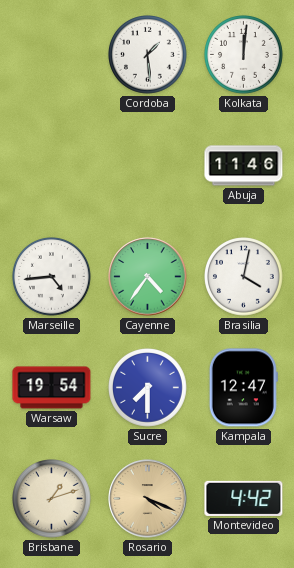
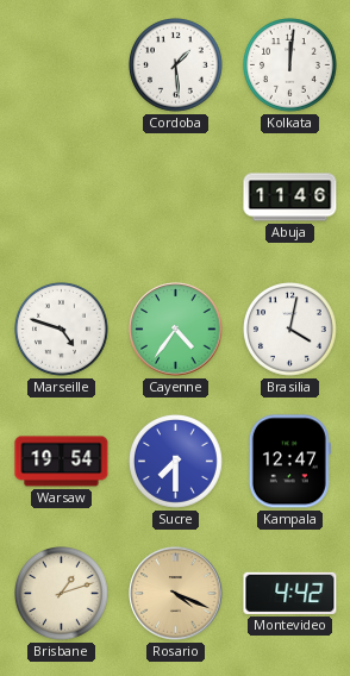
Marseille: 4:44 -> 4:48
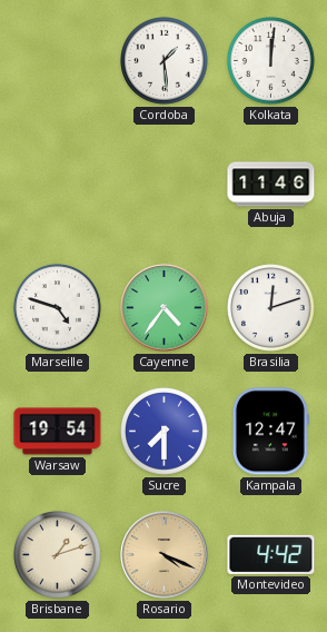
Brasilia: 4:02 -> 12:12
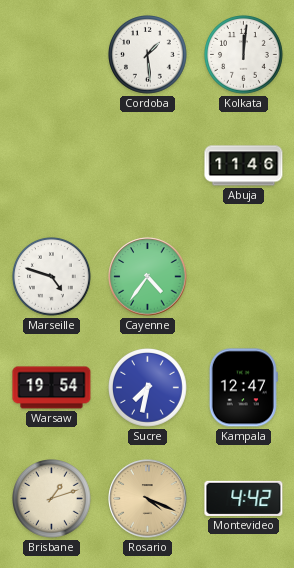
Brasilia: 12:12 -> none
Sucre: 7:30 -> 7:32
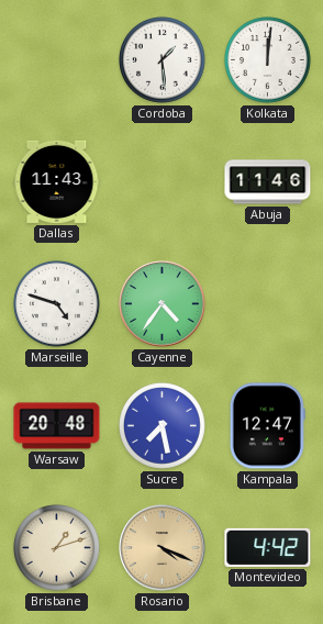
Dallas: none -> 11:43
Warsaw: 19:54 -> 20:48
Sucre: 7:32 -> 7:28
